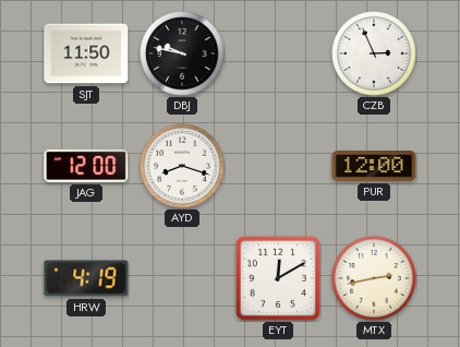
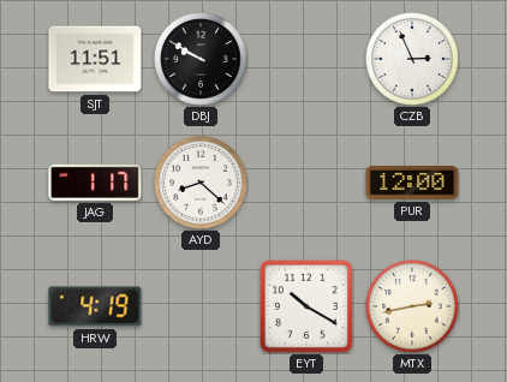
SJT: 11:50 -> 11:51
DBJ: 9:47 -> 9:50
JAG: 12:00 -> 1:17
AYD: 8:18 -> 8:22
EYT: 12:10 -> 10:20
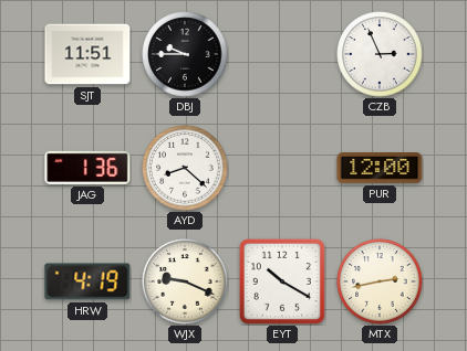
DBJ: 9:50 -> 9:45
JAG: 1:17 -> 1:36
WJX: none -> 9:19
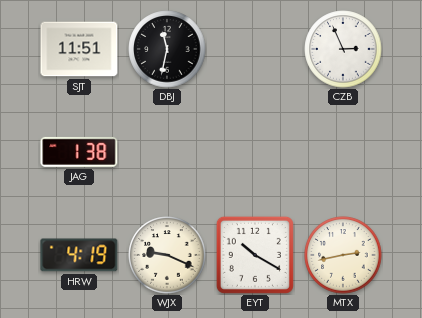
DBJ: 9:45 -> 11:32
JAG: 1:36 -> 1:38
AYD: 8:22 -> none
PUR: 12:00 -> none
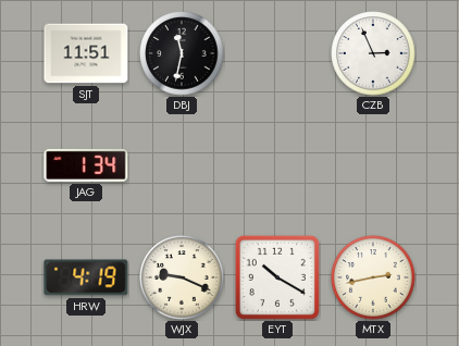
JAG: 1:38 -> 1:34
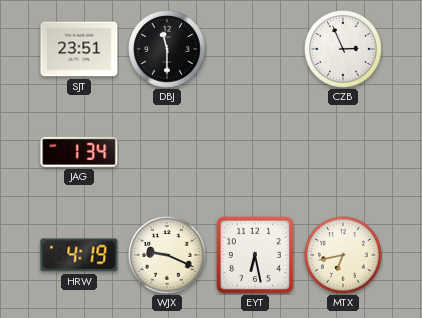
SJT: 11:51 -> 23:51
DBJ: 11:32 -> 11:30
EYT: 10:20 -> 6:28
MTX: 2:43 -> 6:43
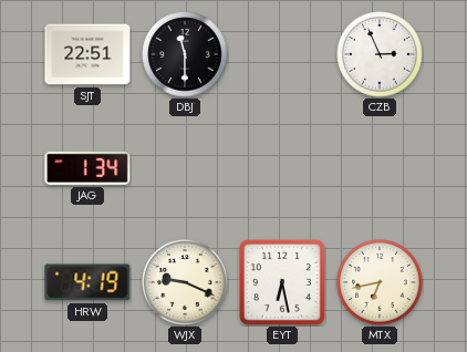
SJT: 23:51 -> 22:51
